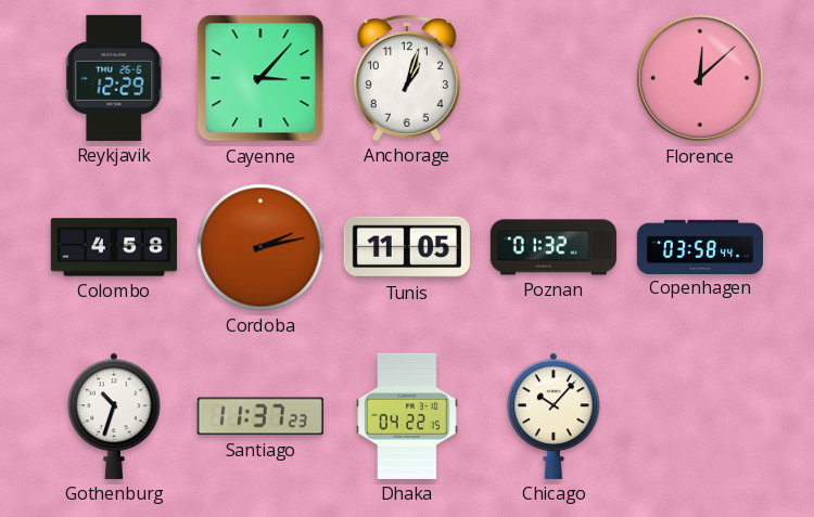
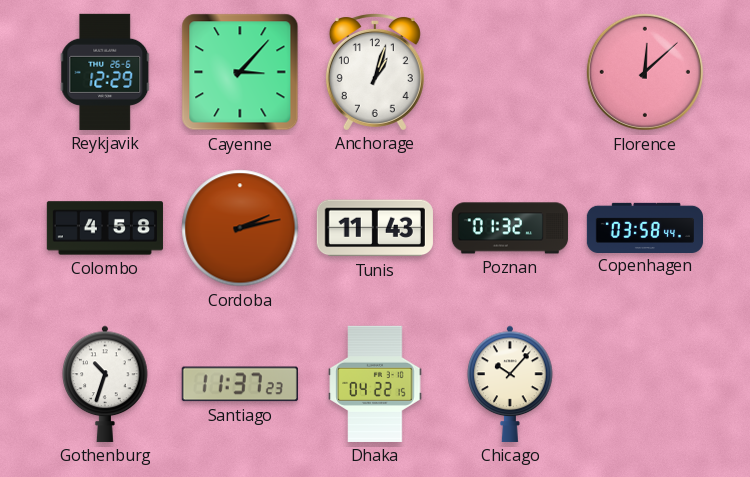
Tunis: 11:05 -> 11:43
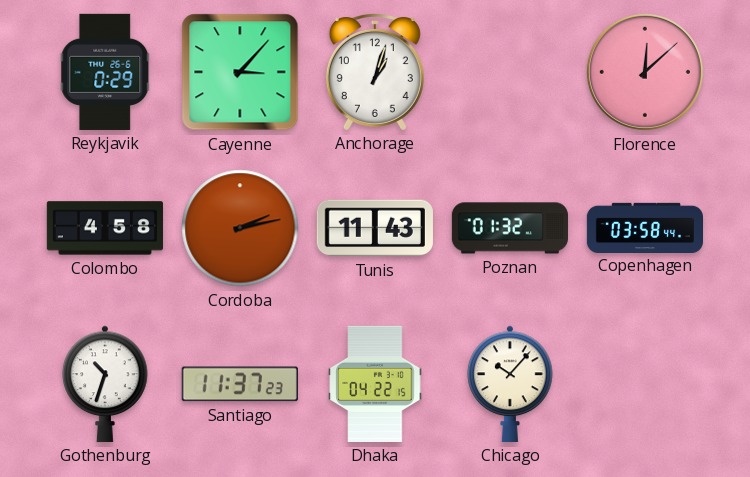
Reykjavik: 12:29 -> 0:29
